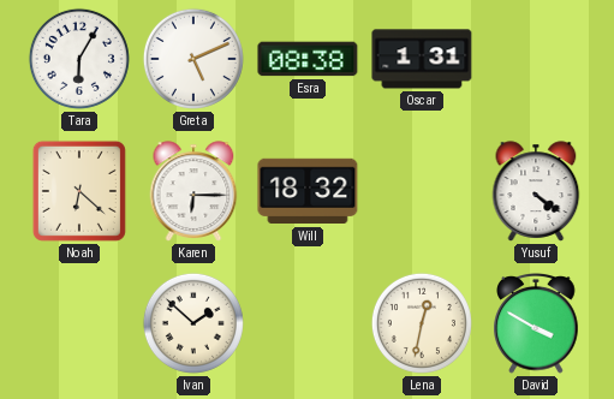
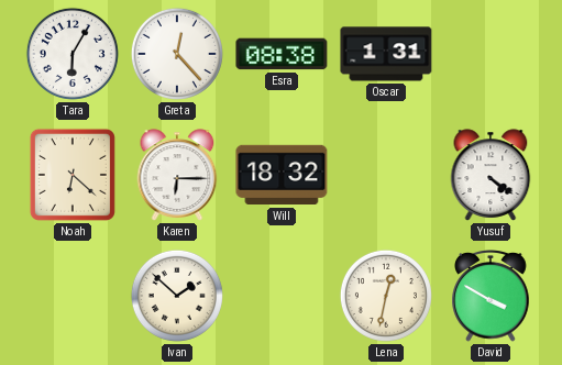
Greta: 5:11 -> 12:23
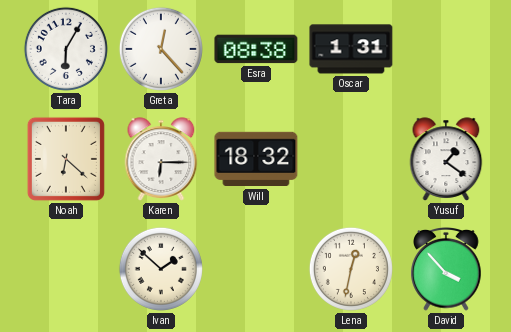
Yusuf: 4:21 -> 1:21
David: 3:50 -> 3:53
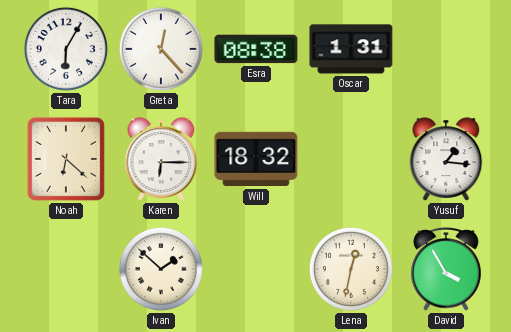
Yusuf: 1:21 -> 1:16
David: 3:53 -> 3:55
